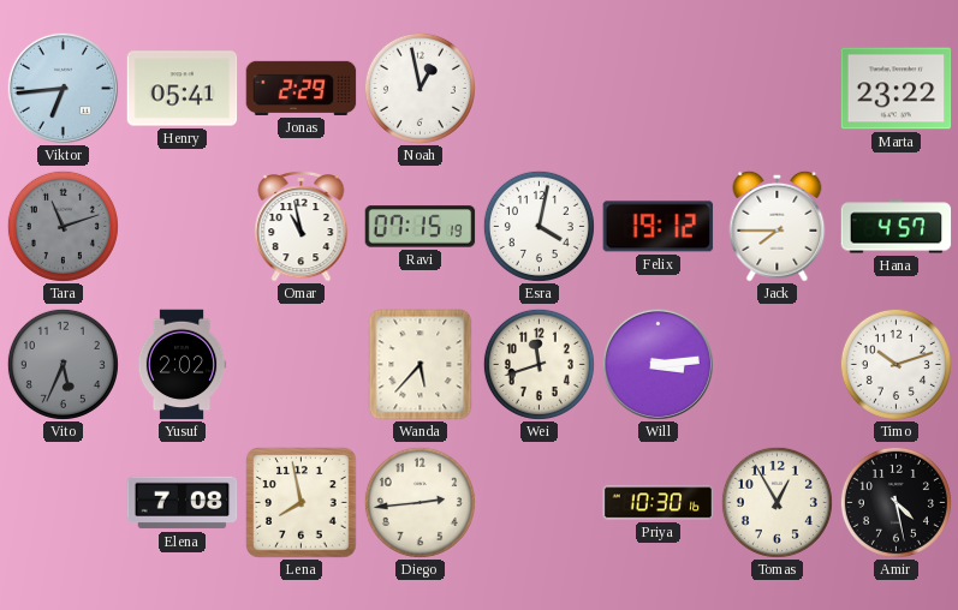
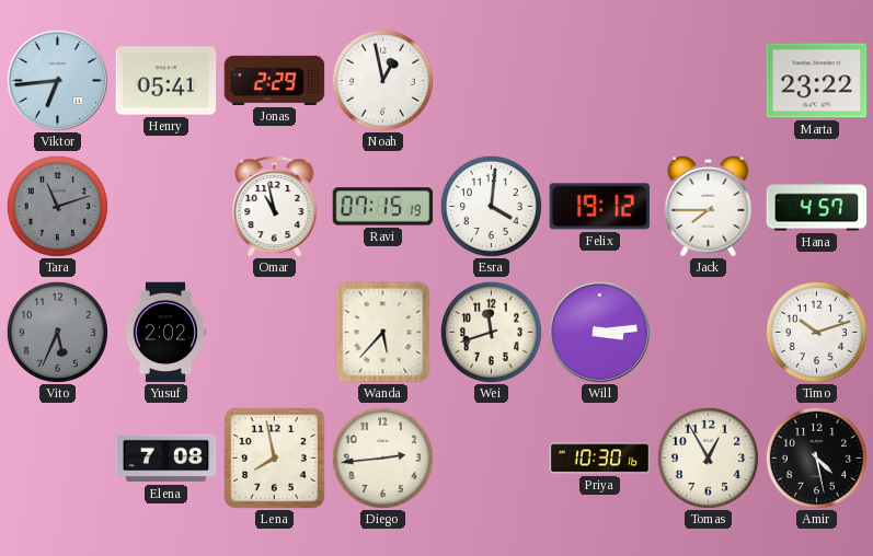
Esra: 4:02 -> 4:01
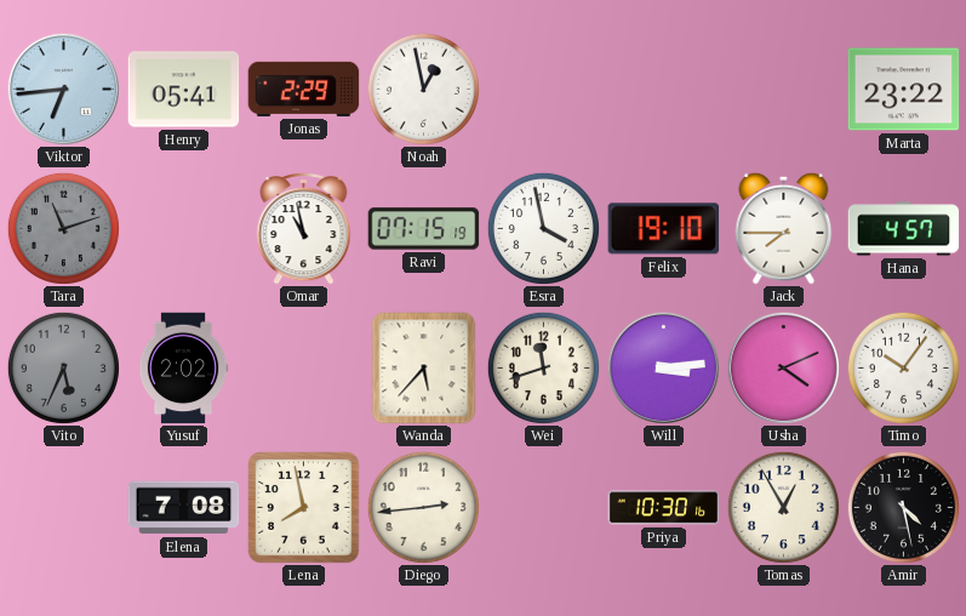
Esra: 4:01 -> 3:58
Felix: 19:12 -> 19:10
Usha: none -> 4:11
Timo: 10:12 -> 10:06
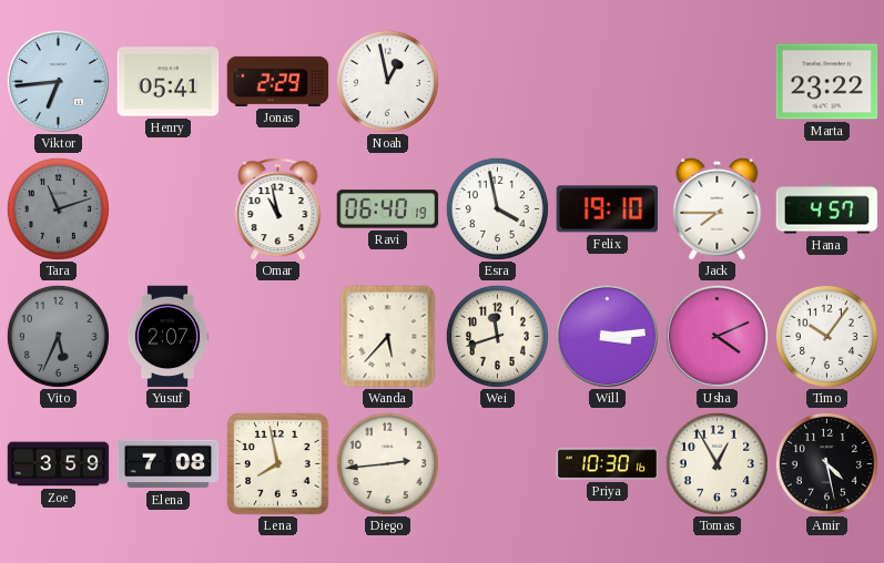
Ravi: 07:15 -> 06:40
Yusuf: 2:02 -> 2:07
Zoe: none -> 3:59
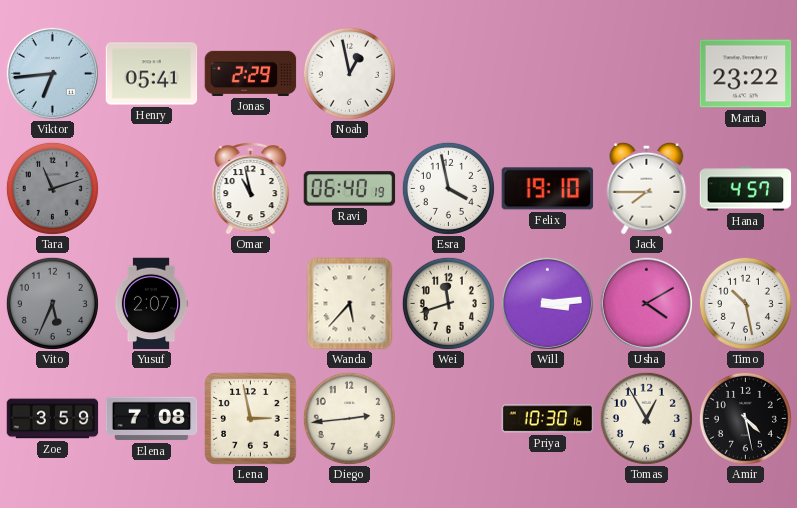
Usha: 4:11 -> 4:10
Timo: 10:06 -> 10:28
Lena: 7:58 -> 2:58
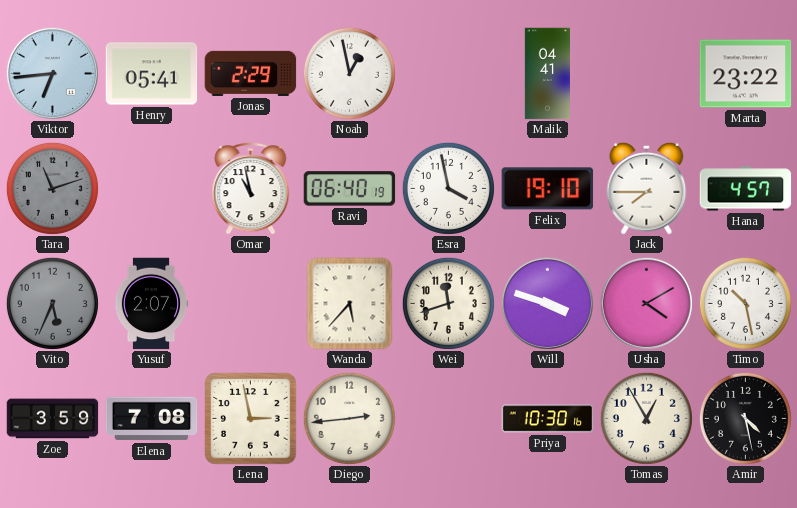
Malik: none -> 04:41
Will: 3:14 -> 3:48
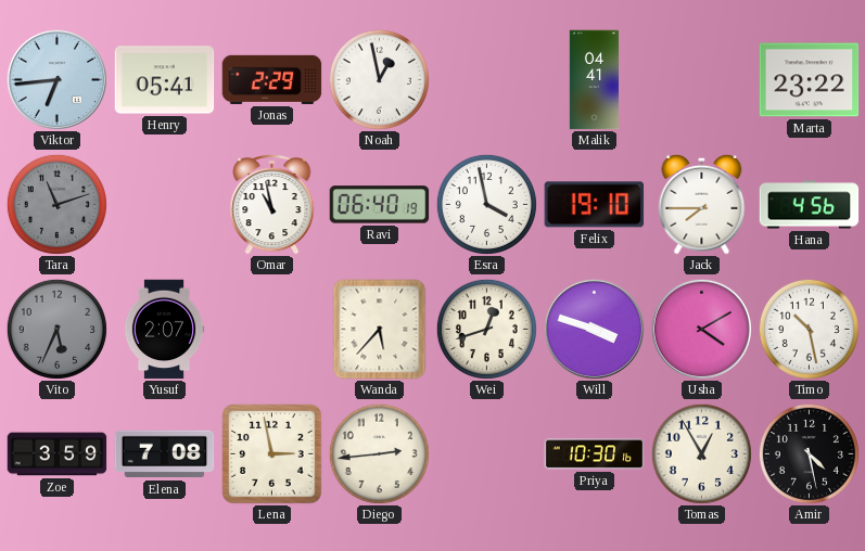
Hana: 4:57 -> 4:56
Wei: 11:42 -> 12:42
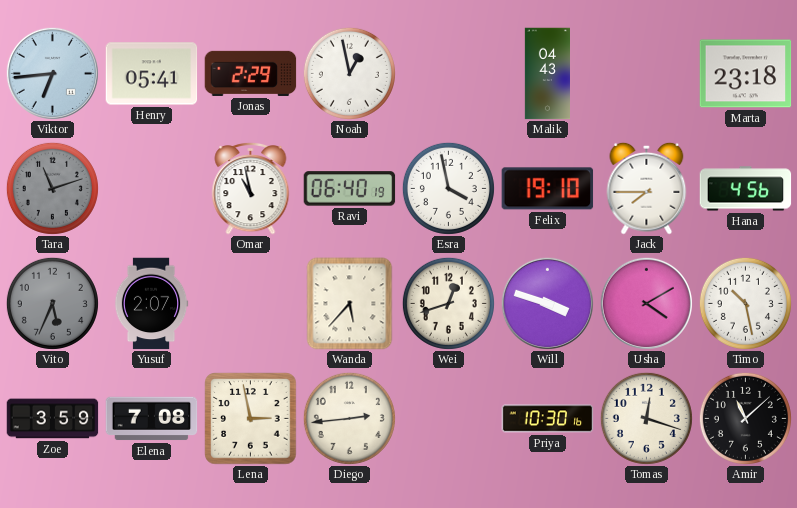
Malik: 04:41 -> 04:43
Marta: 23:22 -> 23:18
Tomas: 12:55 -> 12:18
Amir: 4:28 -> 11:08
